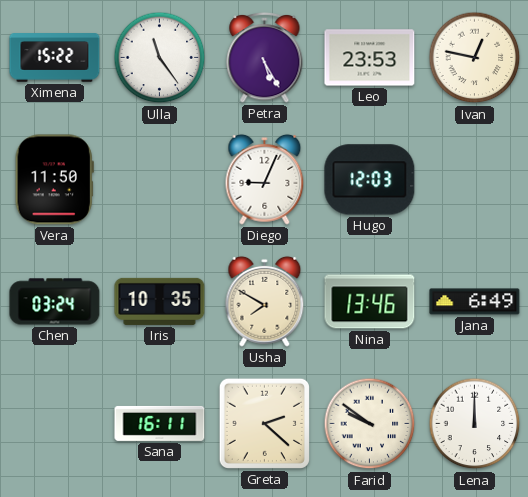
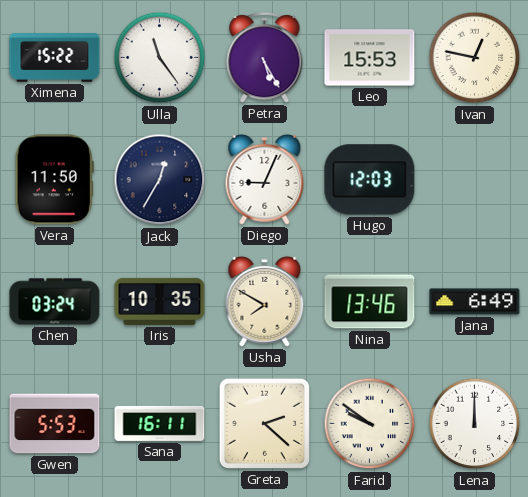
Leo: 23:53 -> 15:53
Jack: none -> 12:35
Gwen: none -> 5:53
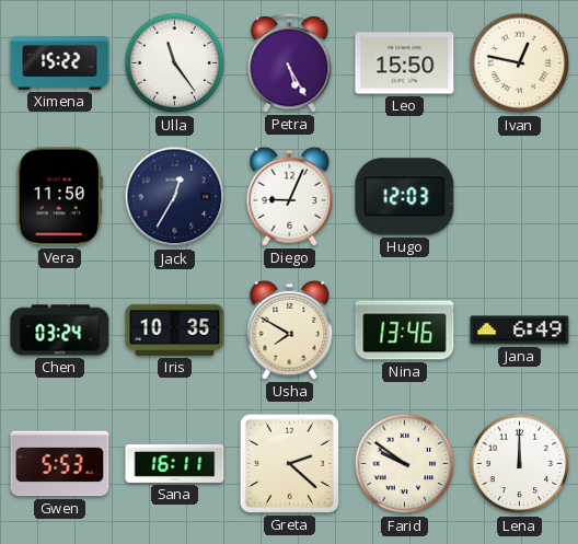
Leo: 15:53 -> 15:50
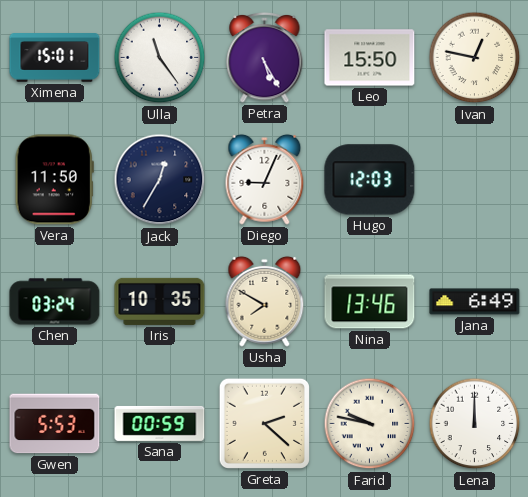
Ximena: 15:22 -> 15:01
Sana: 16:11 -> 00:59
Farid: 9:51 -> 9:47
